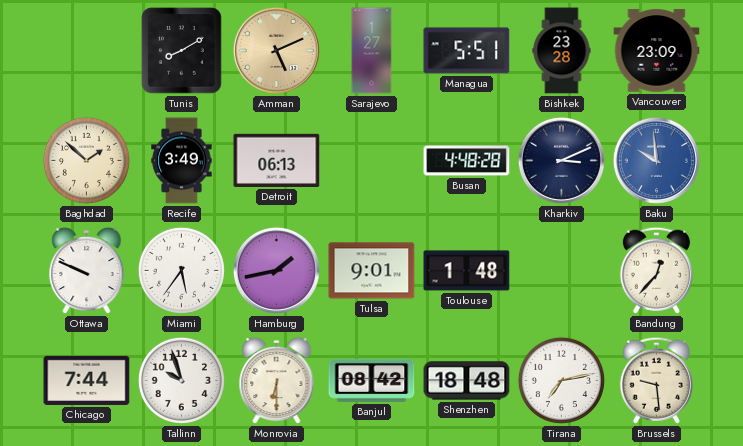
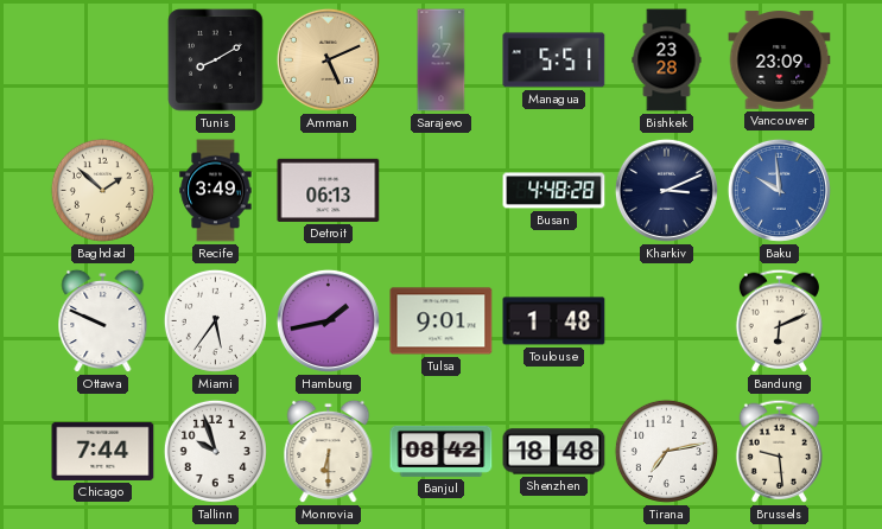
Bandung: 12:37 -> 6:11
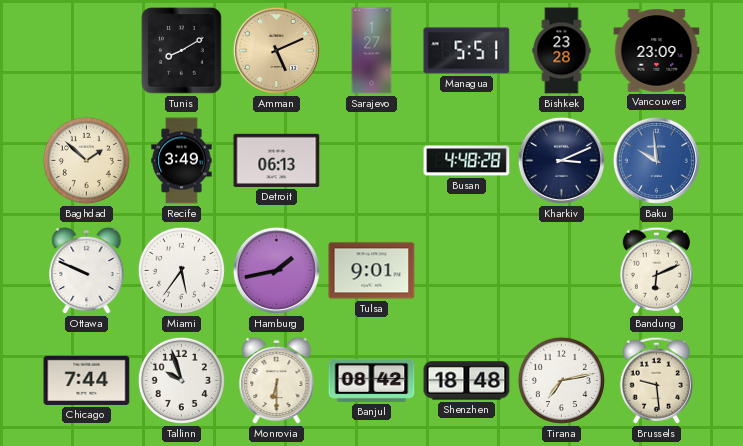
Toulouse: 1:48 -> none
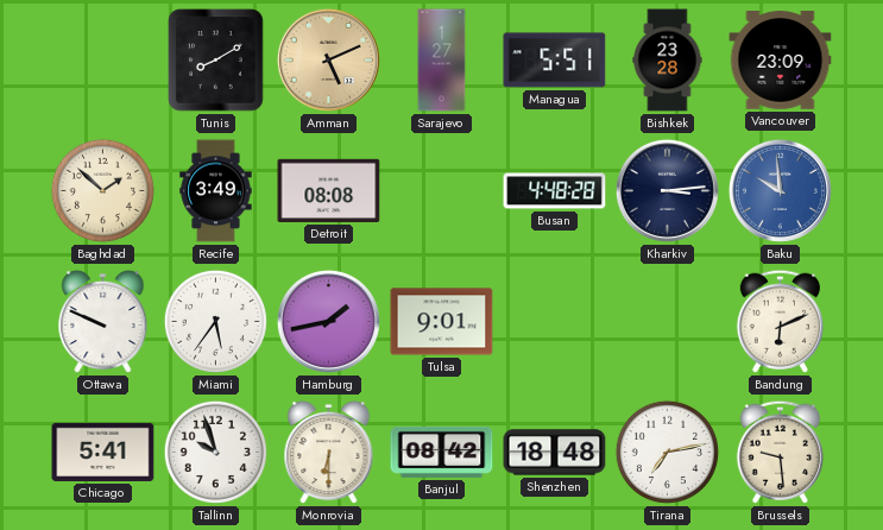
Detroit: 06:13 -> 08:08
Kharkiv: 3:11 -> 3:14
Chicago: 7:44 -> 5:41
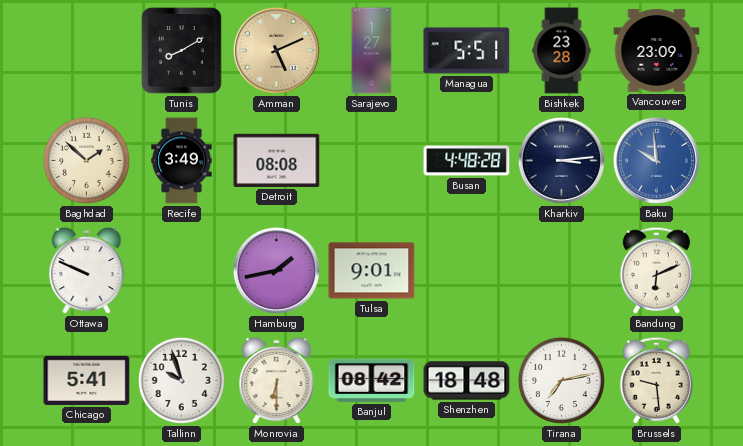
Miami: 5:36 -> none
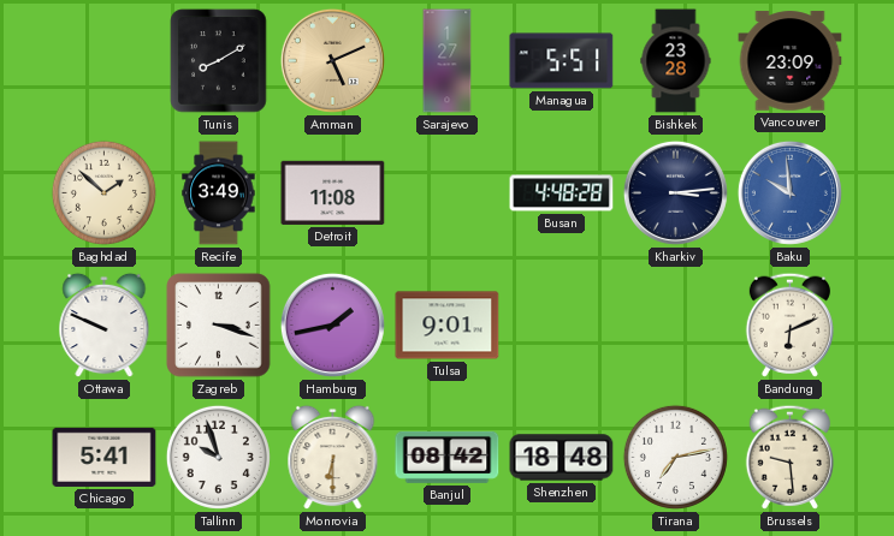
Detroit: 08:08 -> 11:08
Zagreb: none -> 3:18
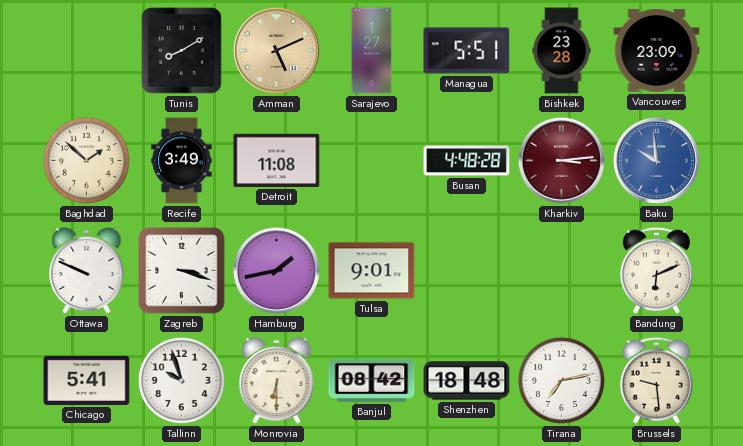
Kharkiv dial: navy -> burgundy
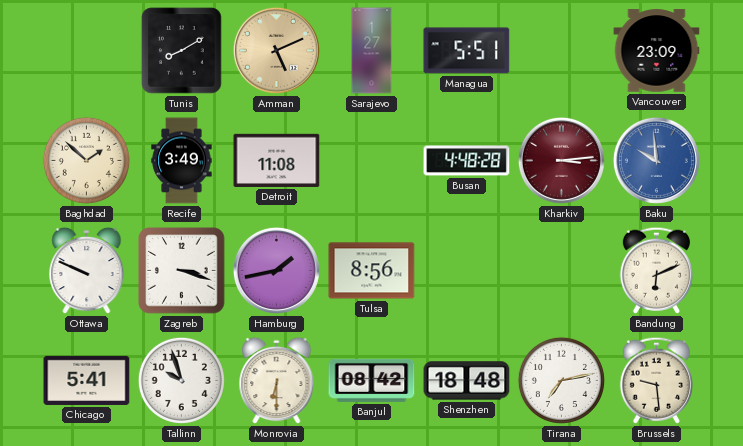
Bishkek: 23:28 -> none
Tulsa: 9:01 -> 8:56
